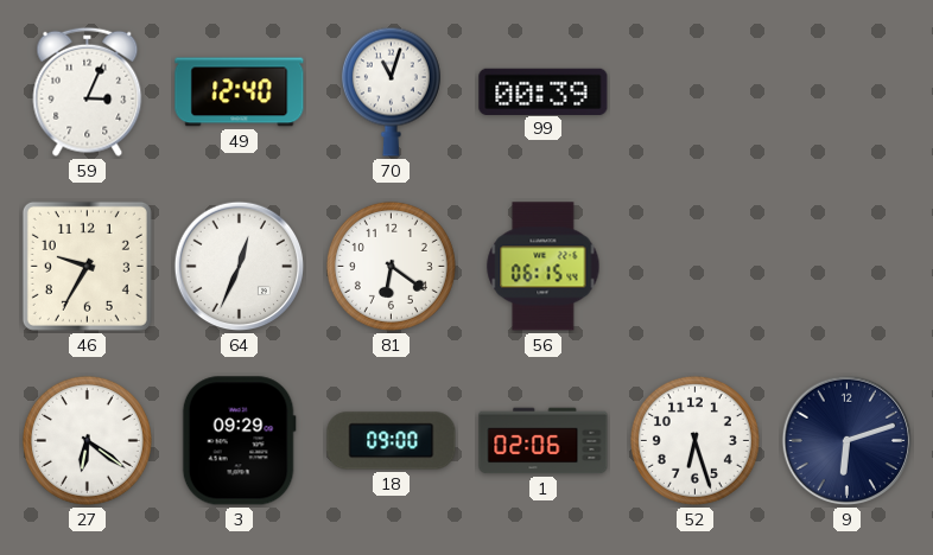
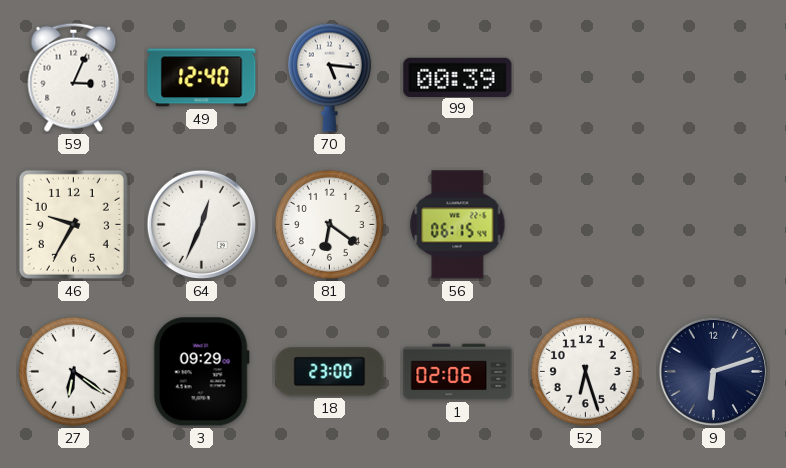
70: 11:03 -> 5:16
18: 09:00 -> 23:00
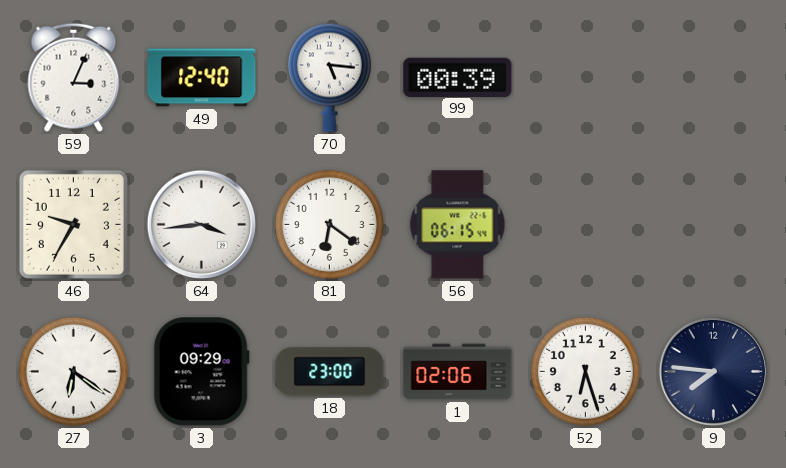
64: 12:34 -> 3:44
9: 6:12 -> 7:46
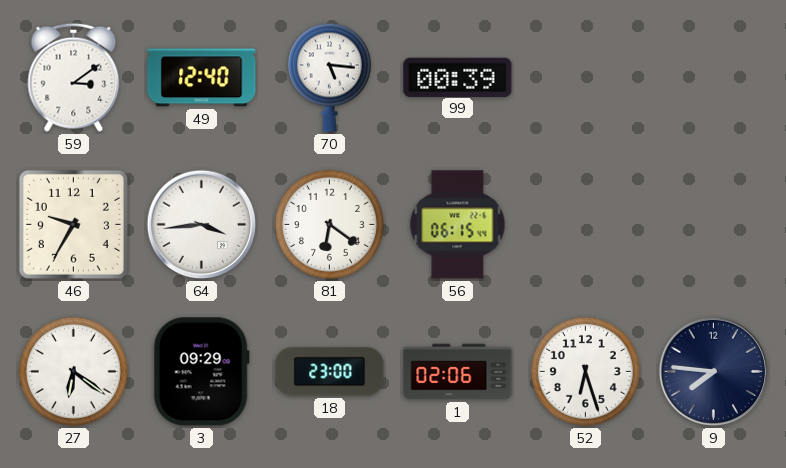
59: 3:04 -> 3:09
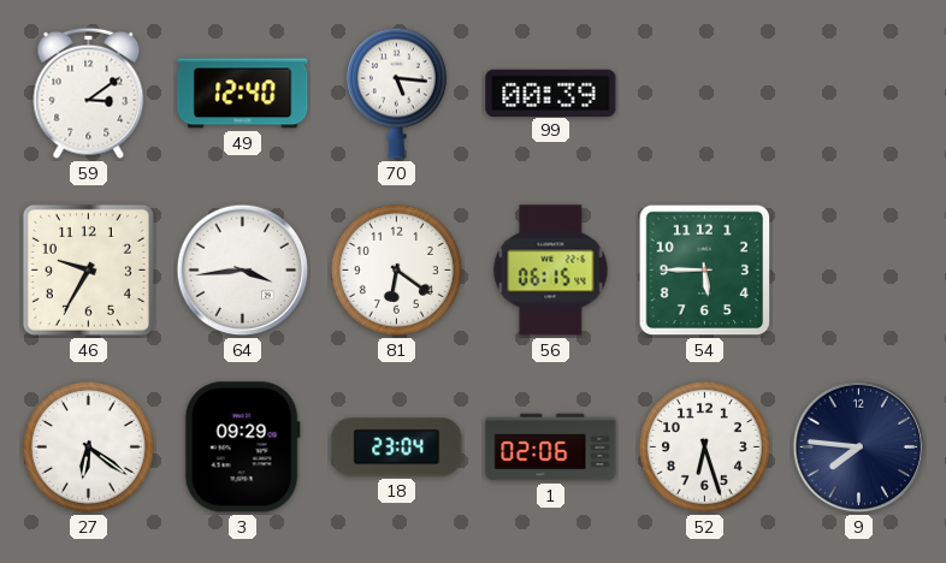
54: none -> 5:45
18: 23:00 -> 23:04
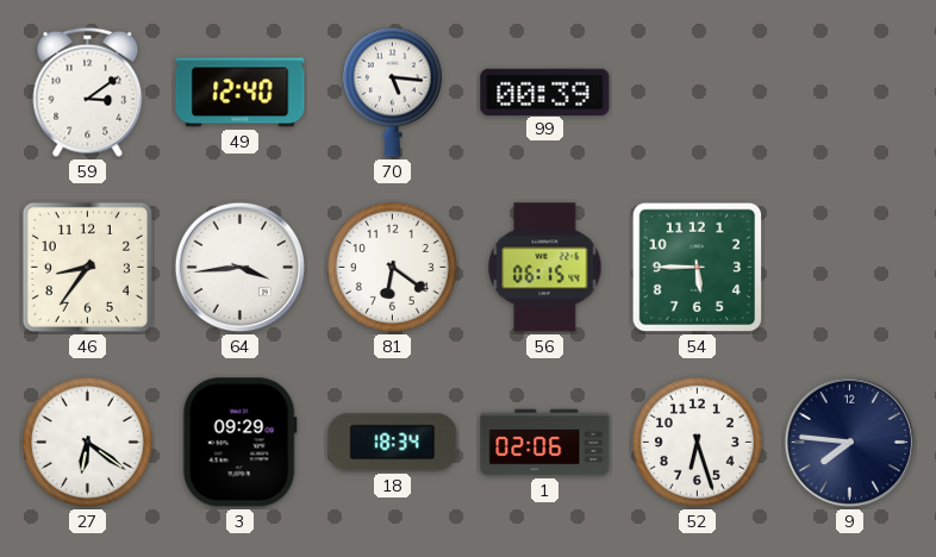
46: 9:35 -> 8:36
18: 23:04 -> 18:34
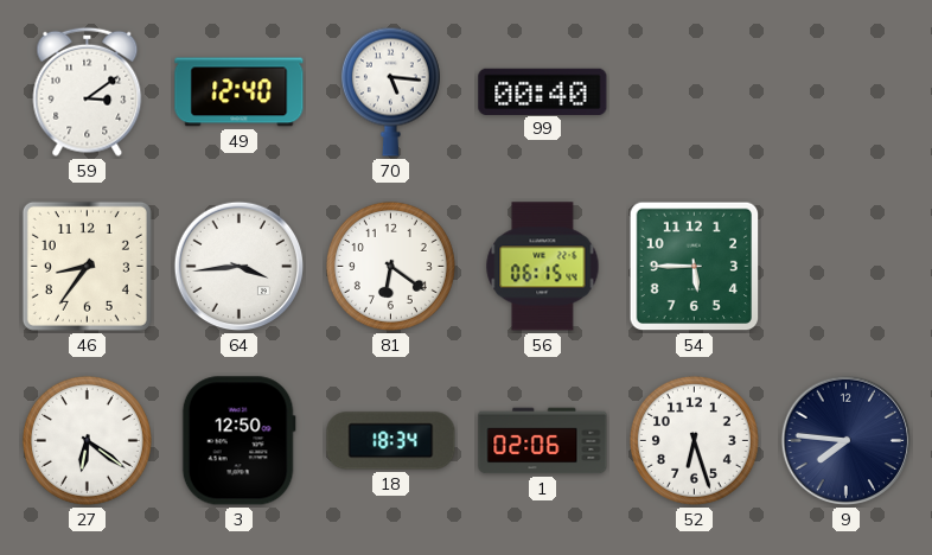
99: 00:39 -> 00:40
3: 09:29 -> 12:50
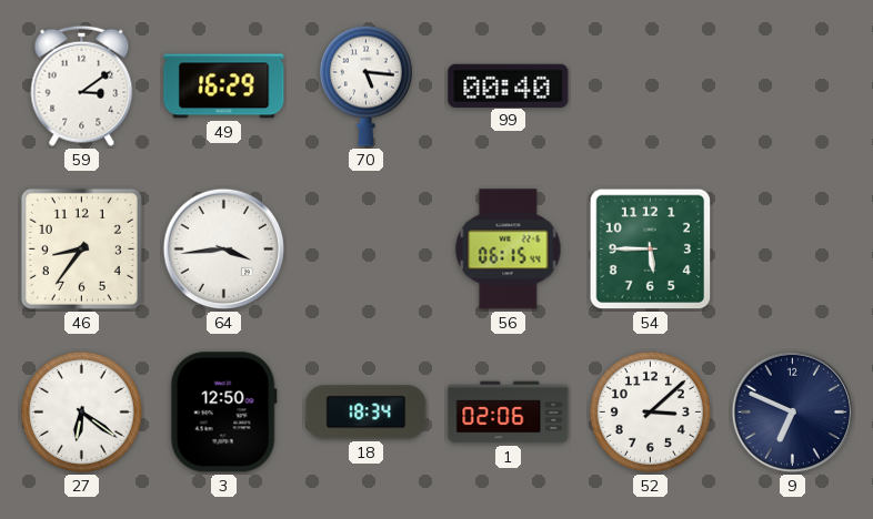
49: 12:40 -> 16:29
81: 6:21 -> none
52: 6:27 -> 3:08
9: 7:46 -> 6:49
